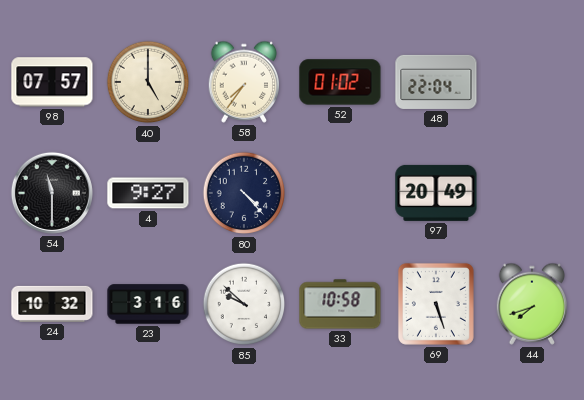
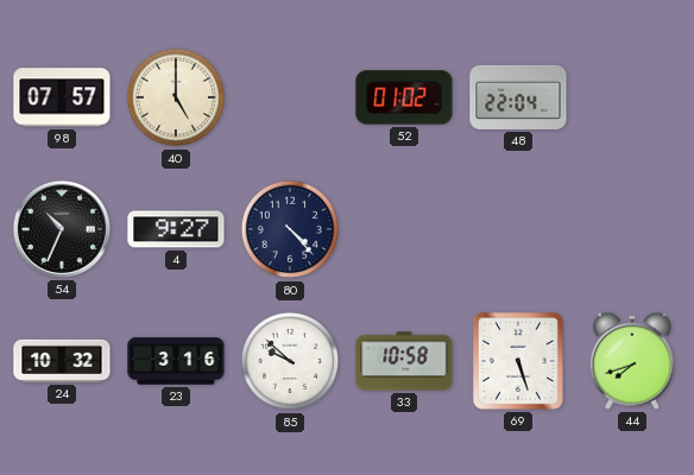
58: 7:36 -> none
54: 11:30 -> 10:34
97: 20:49 -> none
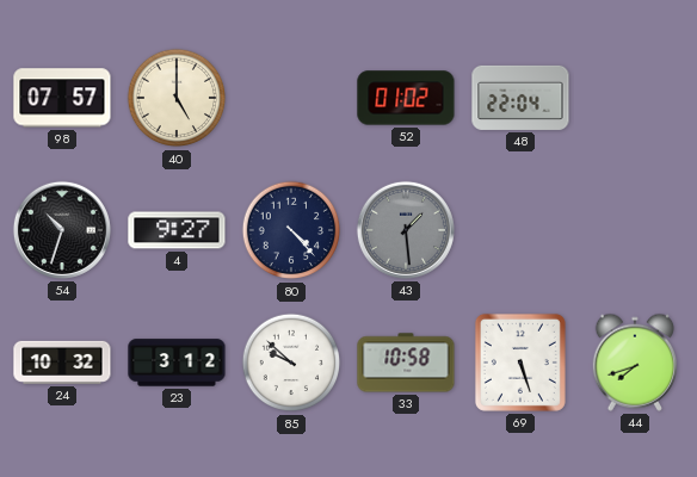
54: 10:34 -> 10:33
43: none -> 1:29
23: 3:16 -> 3:12
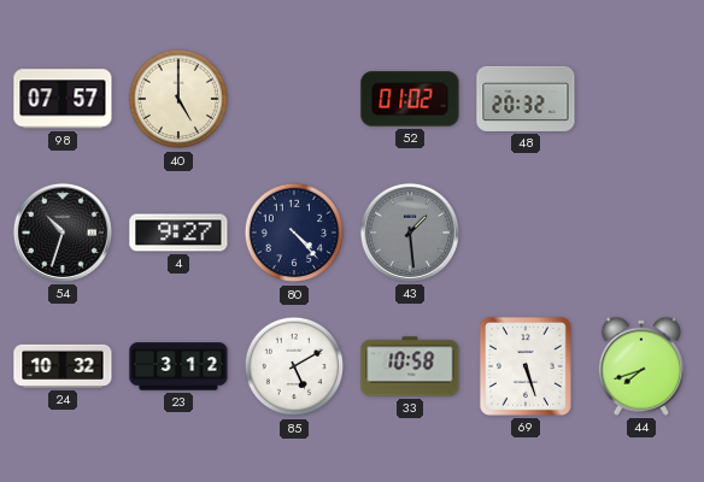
48: 22:04 -> 20:32
85: 9:52 -> 5:10
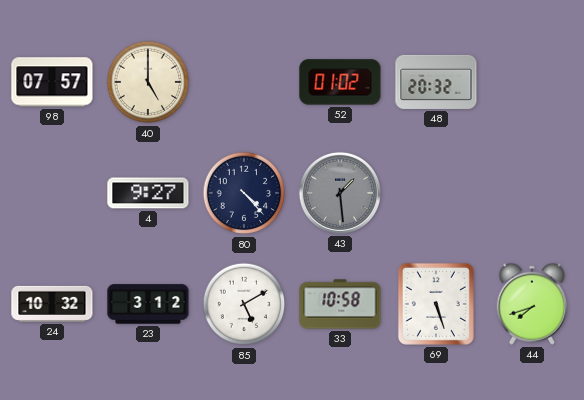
54: 10:33 -> none
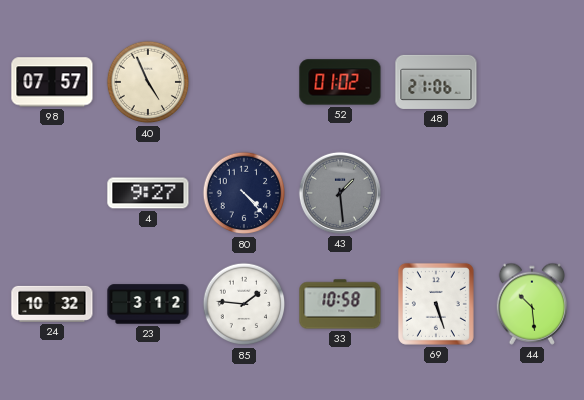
40: 5:00 -> 4:56
48: 20:32 -> 21:06
85: 5:10 -> 1:46
44: 7:42 -> 10:29
